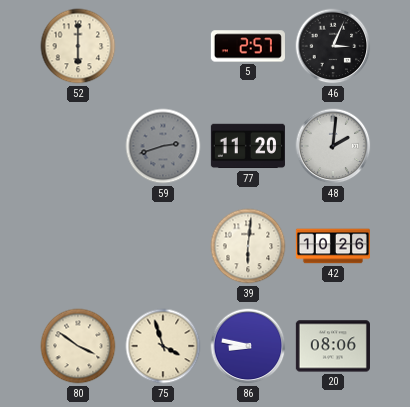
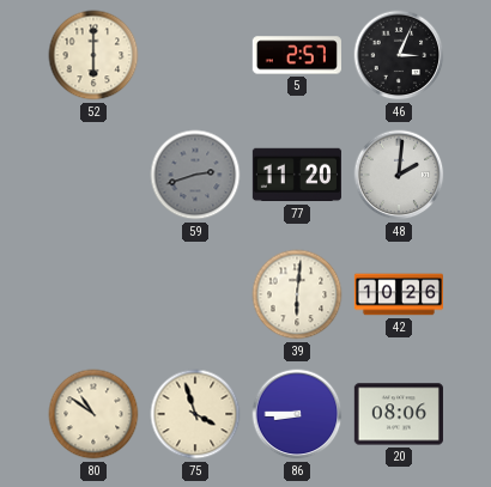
80: 3:51 -> 10:51
86: 8:47 -> 8:45
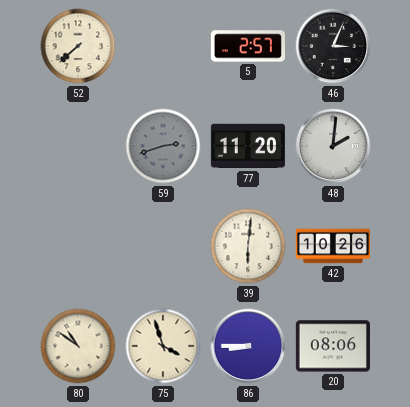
52: 6:00 -> 7:38
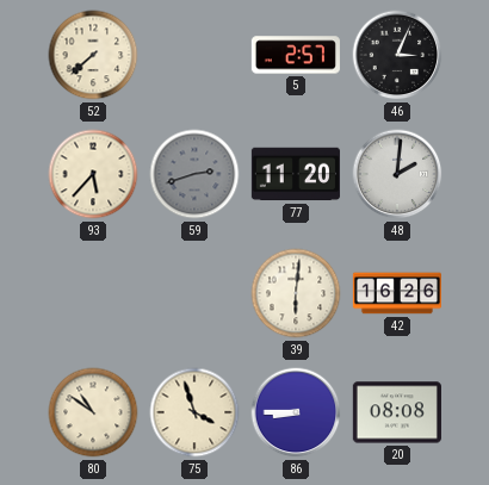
93: none -> 5:37
42: 10:26 -> 16:26
20: 08:06 -> 08:08
